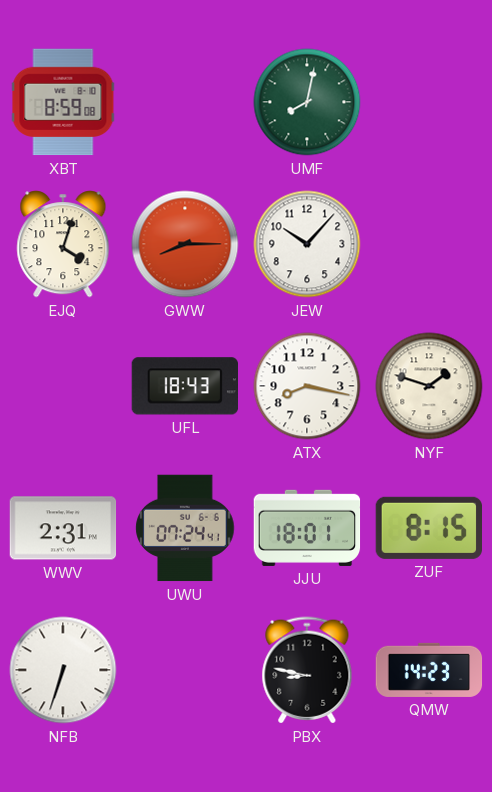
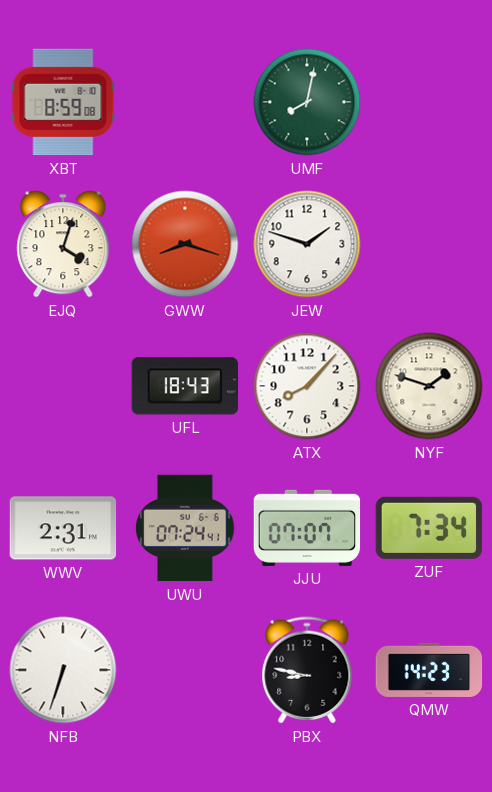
GWW: 8:15 -> 8:18
JEW: 10:07 -> 1:48
ATX: 8:17 -> 8:07
JJU: 18:01 -> 07:07
ZUF: 8:15 -> 7:34
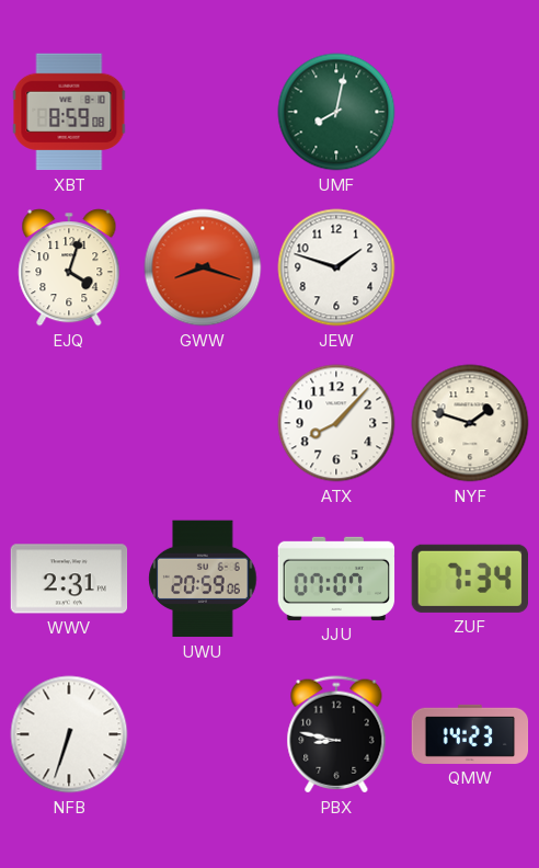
UFL: 18:43 -> none
UWU: 07:24 -> 20:59
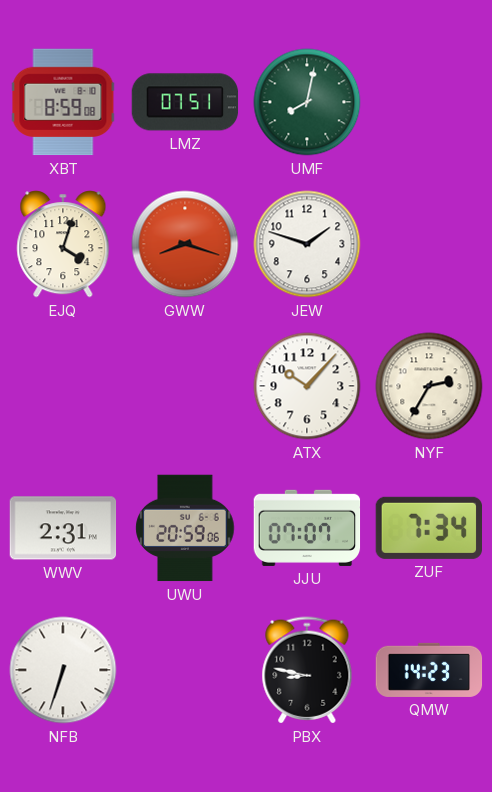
LMZ: none -> 07:51
ATX: 8:07 -> 10:07
NYF: 1:48 -> 2:35
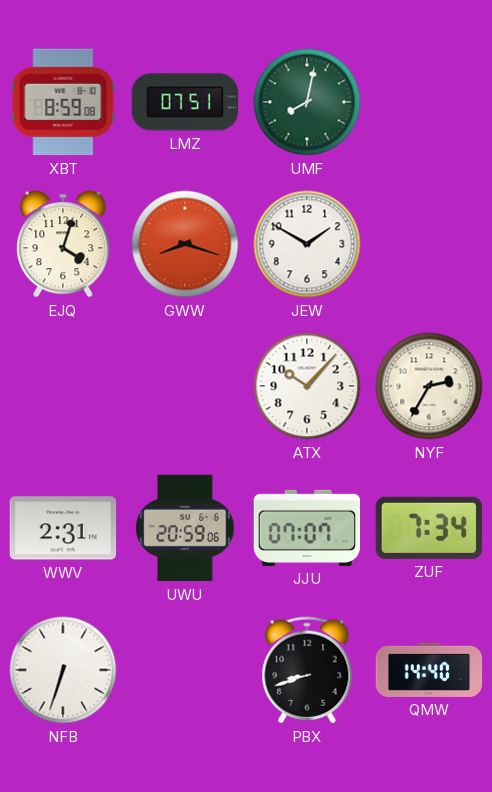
JEW: 1:48 -> 1:50
PBX: 8:47 -> 8:42
QMW: 14:23 -> 14:40
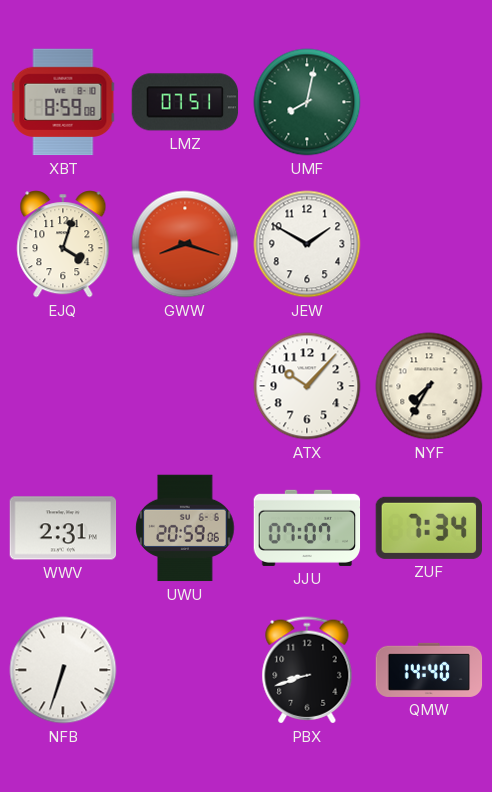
NYF: 2:35 -> 7:35
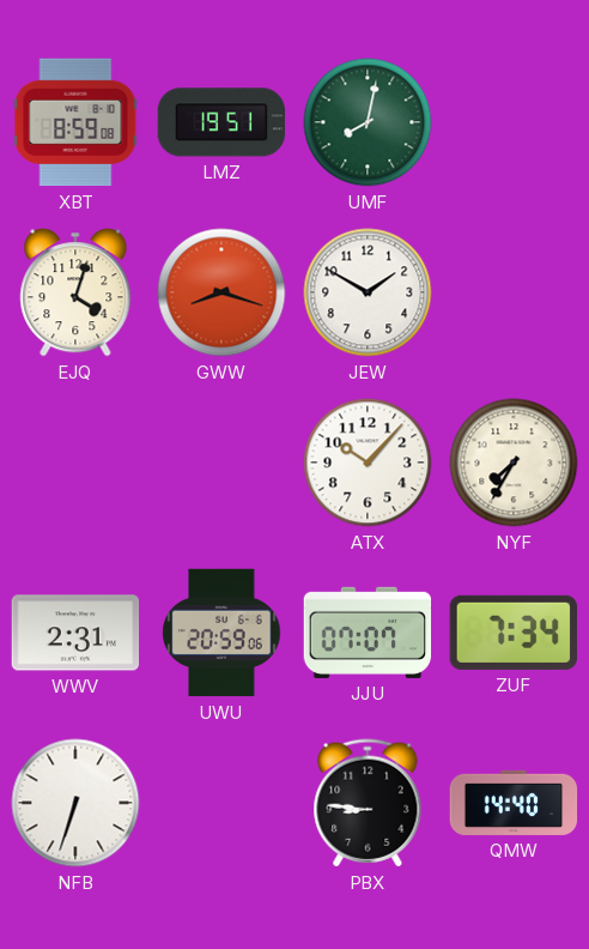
LMZ: 07:51 -> 19:51
PBX: 8:42 -> 8:46
